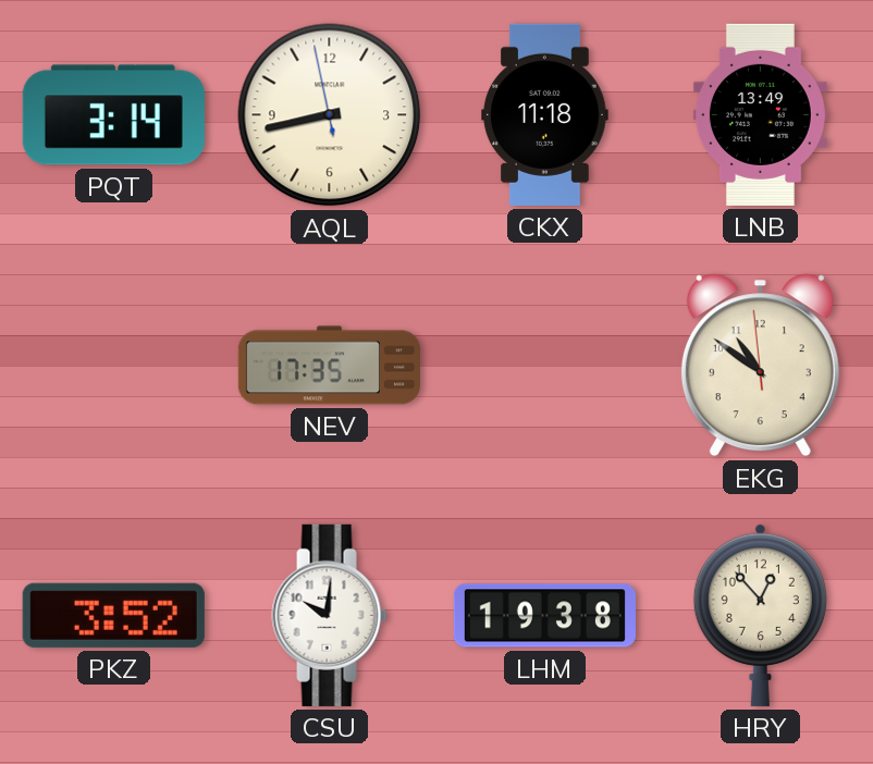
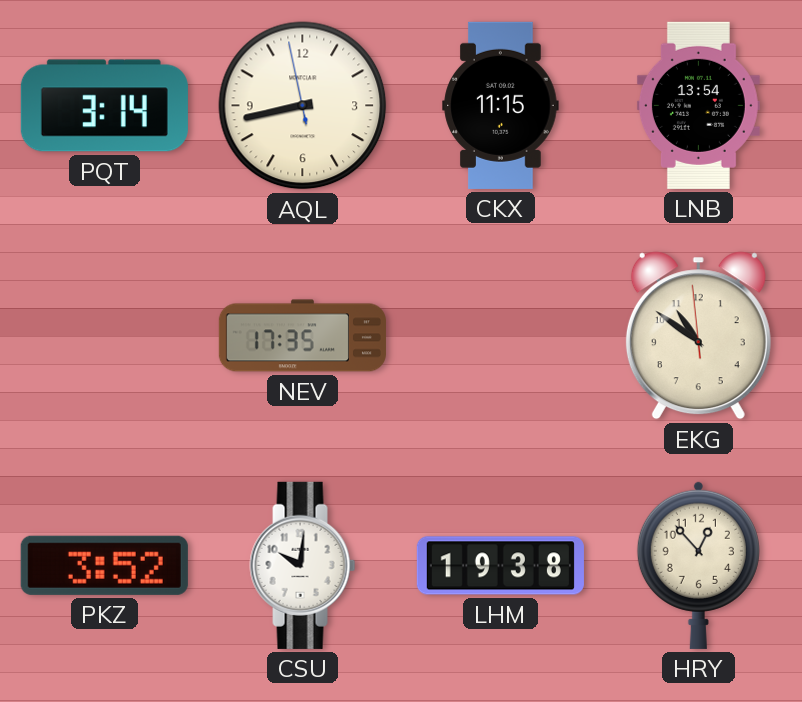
CKX: 11:18 -> 11:15
LNB: 13:49 -> 13:54
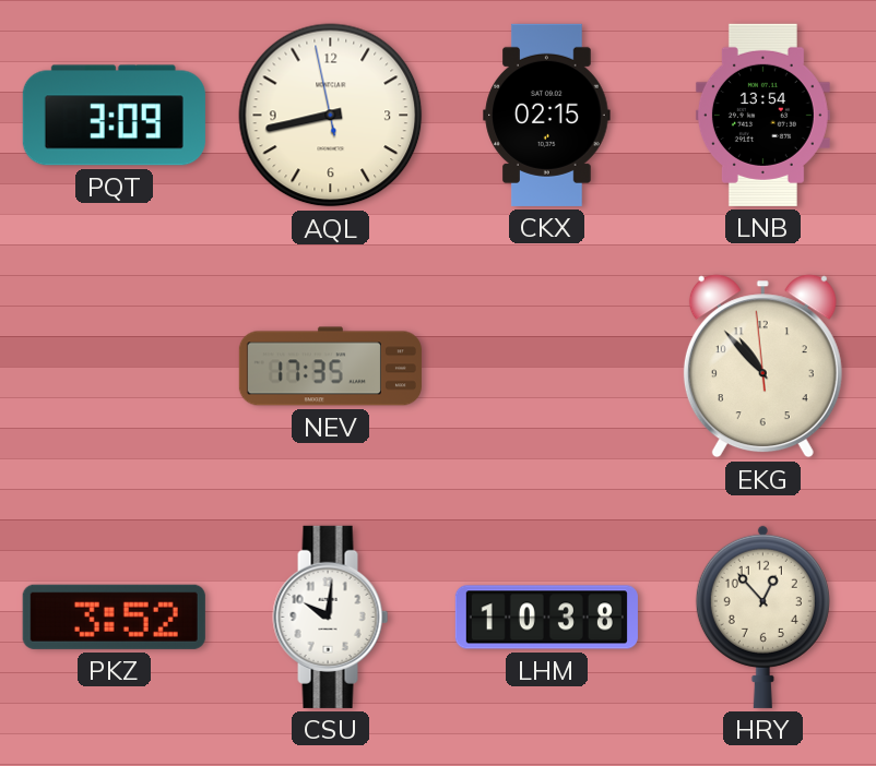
PQT: 3:14 -> 3:09
CKX: 11:15 -> 02:15
EKG: 10:50 -> 10:52
LHM: 19:38 -> 10:38
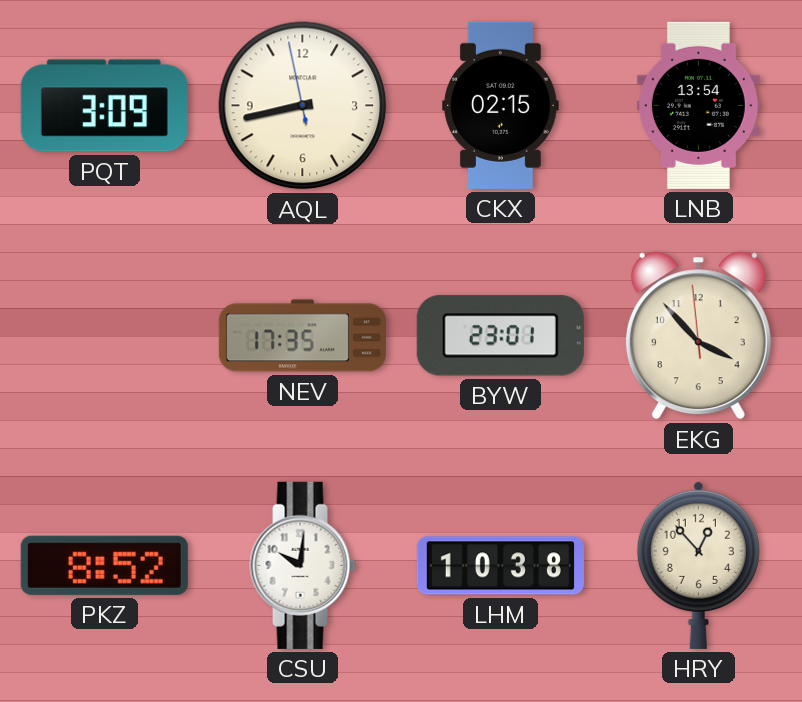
BYW: none -> 23:01
EKG: 10:52 -> 3:52
PKZ: 3:52 -> 8:52
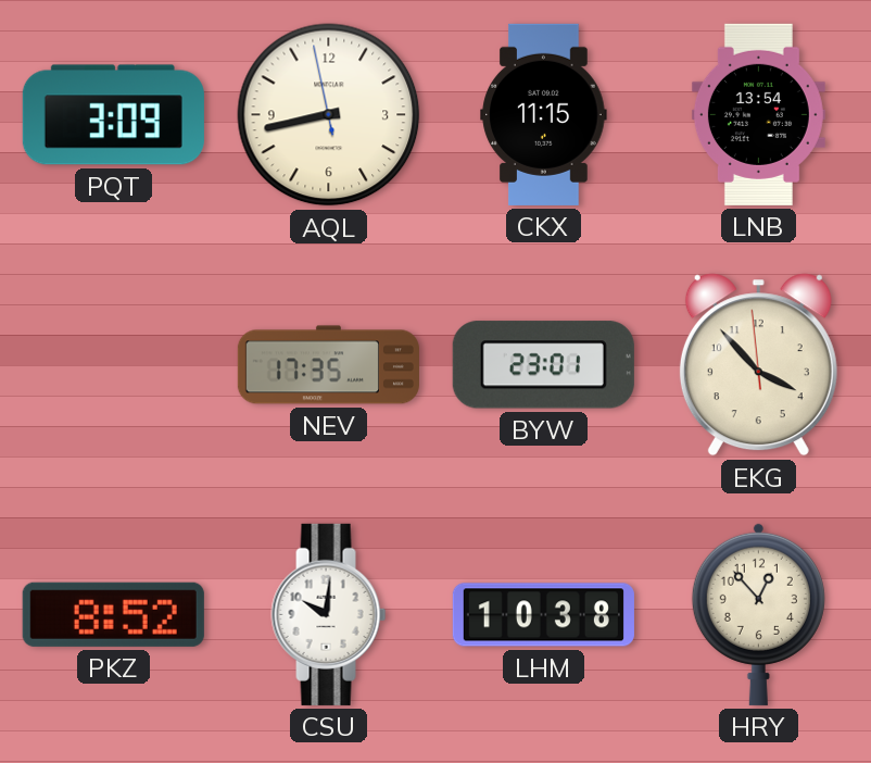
CKX: 02:15 -> 11:15
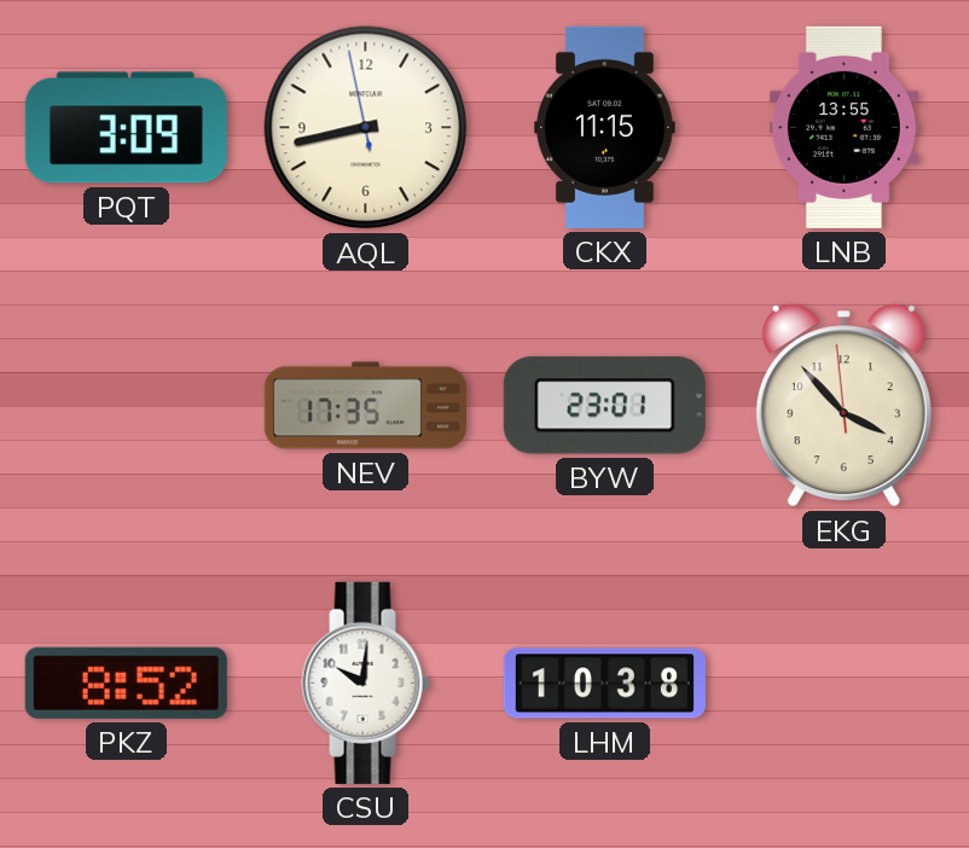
LNB: 13:54 -> 13:55
HRY: 12:53 -> none
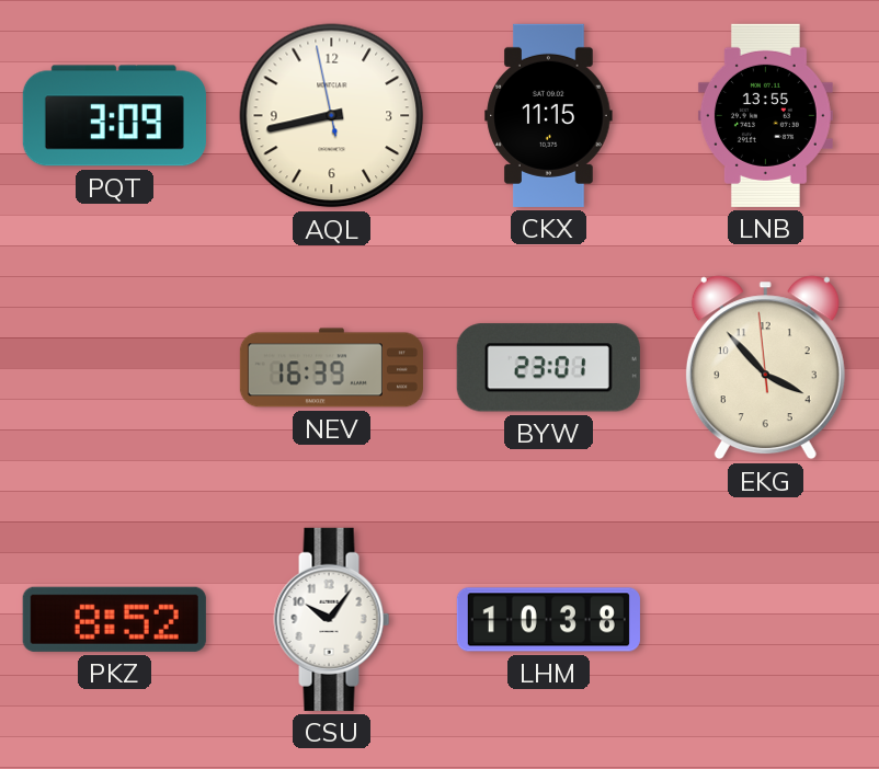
NEV: 17:35 -> 16:39
CSU: 10:01 -> 10:06
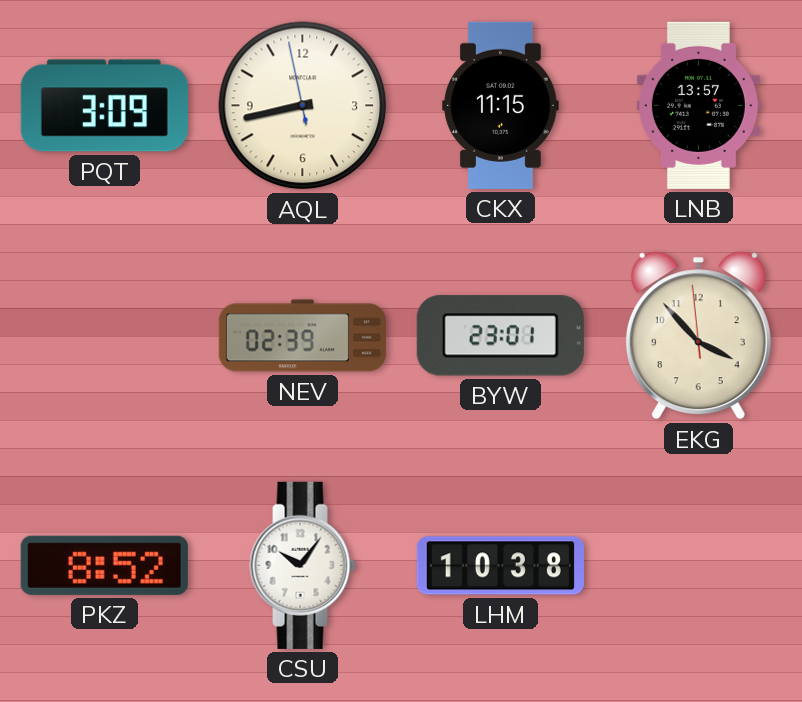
LNB: 13:55 -> 13:57
NEV: 16:39 -> 02:39
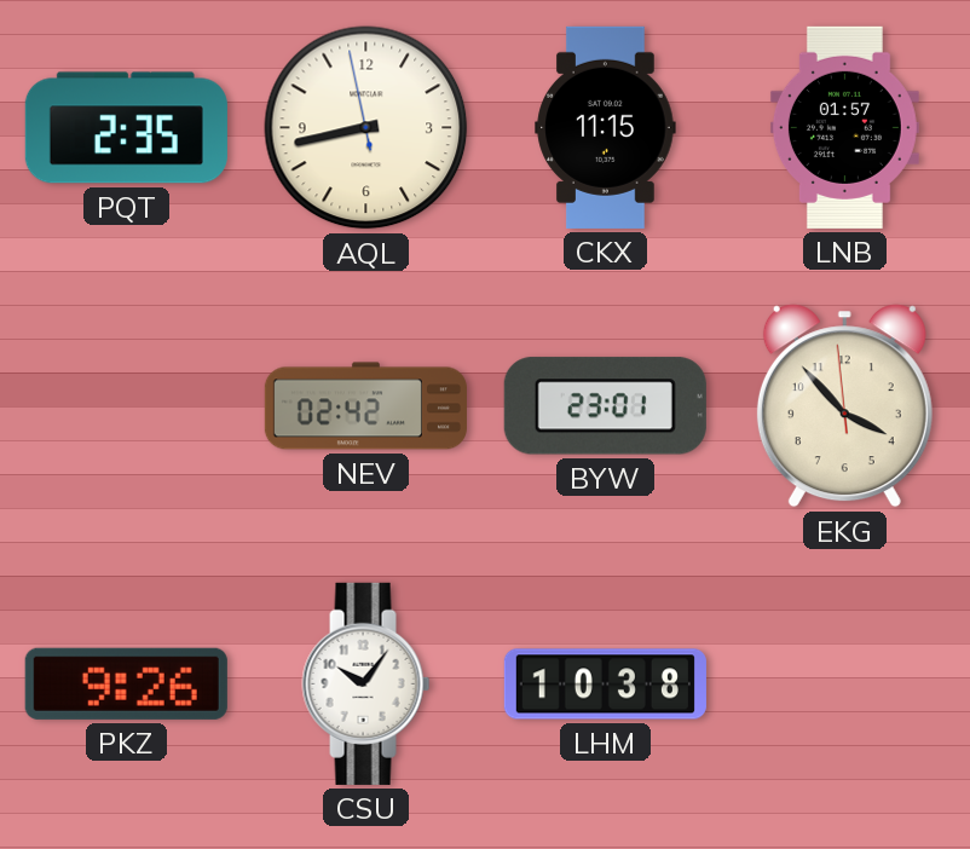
PQT: 3:09 -> 2:35
LNB: 13:57 -> 01:57
NEV: 02:39 -> 02:42
PKZ: 8:52 -> 9:26
